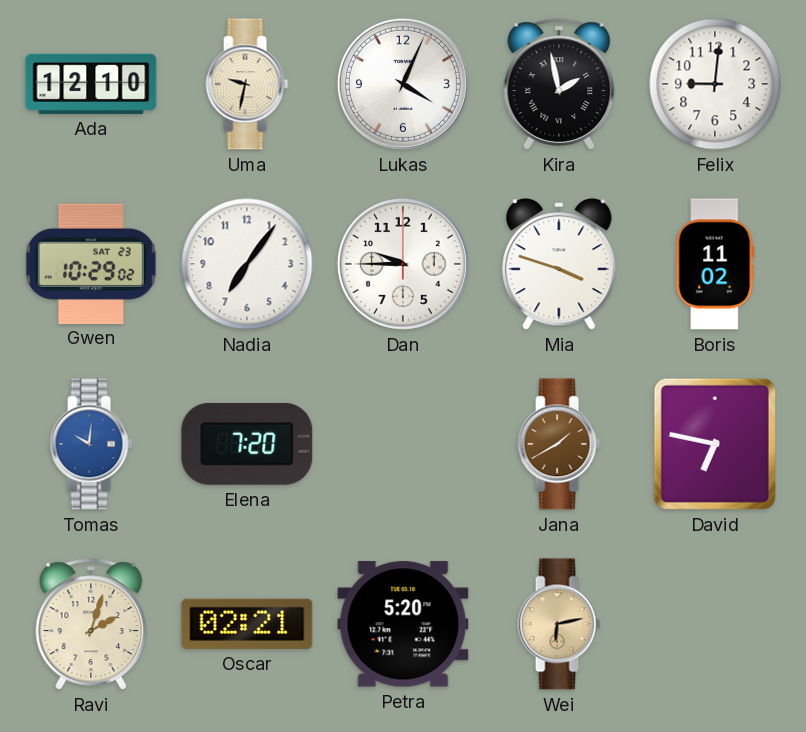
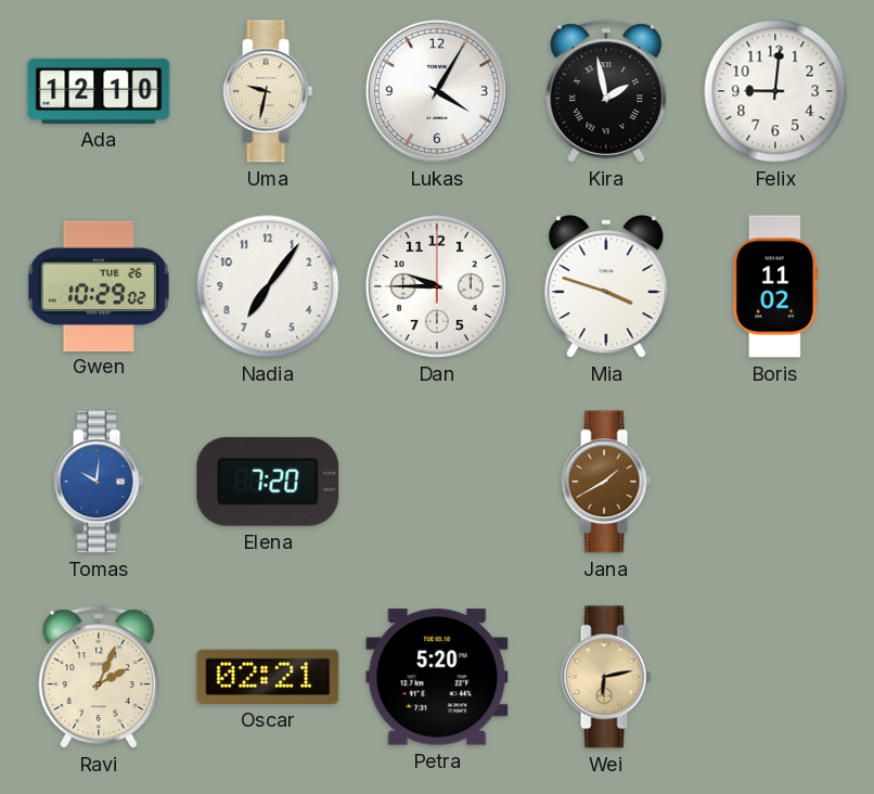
Lukas: 4:04 -> 4:05
Gwen date: SAT 23 -> TUE 26
David: 6:47 -> none
Ravi: 2:03 -> 2:04
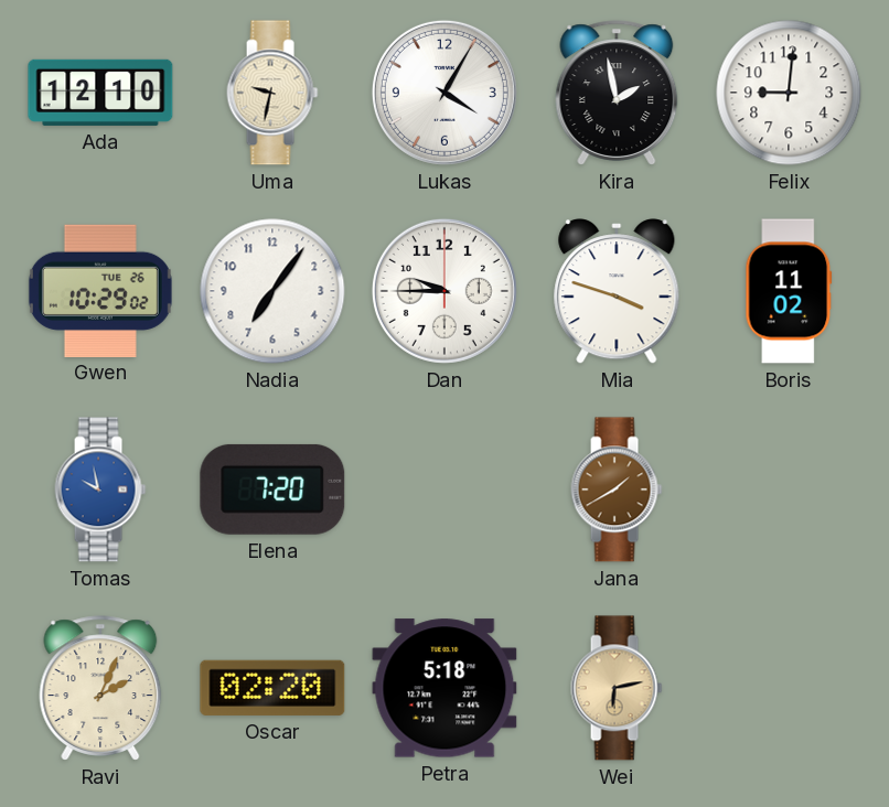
Tomas: 10:01 -> 9:58
Oscar: 02:21 -> 02:20
Petra: 5:20 -> 5:18
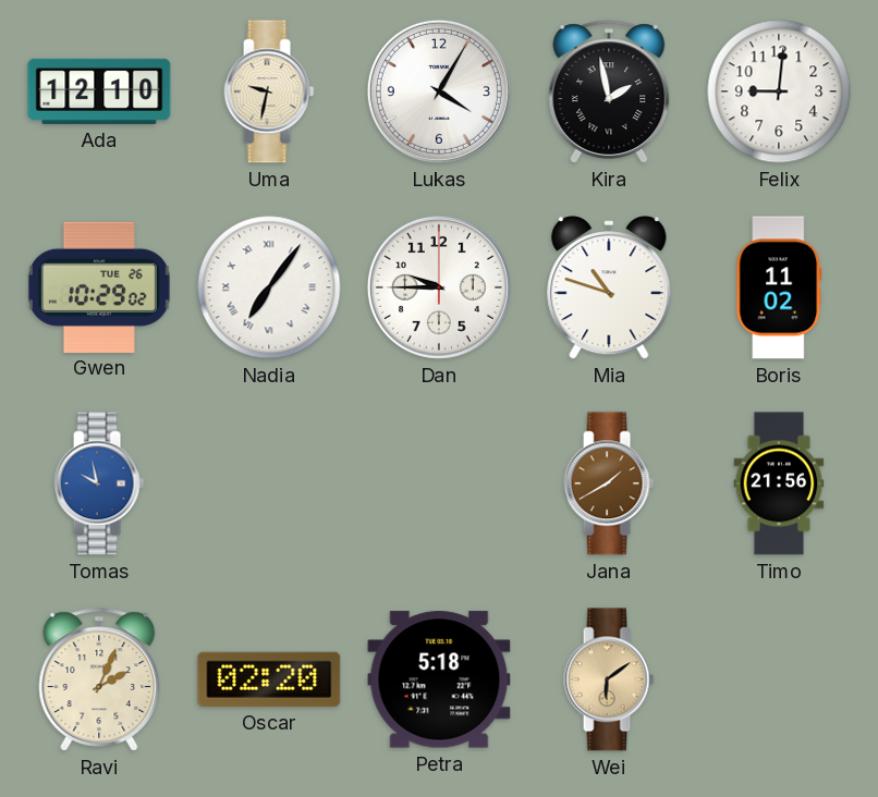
Nadia numerals: Arabic -> Roman
Mia: 3:48 -> 10:48
Elena: 7:20 -> none
Timo: none -> 21:56
Wei: 6:13 -> 6:09
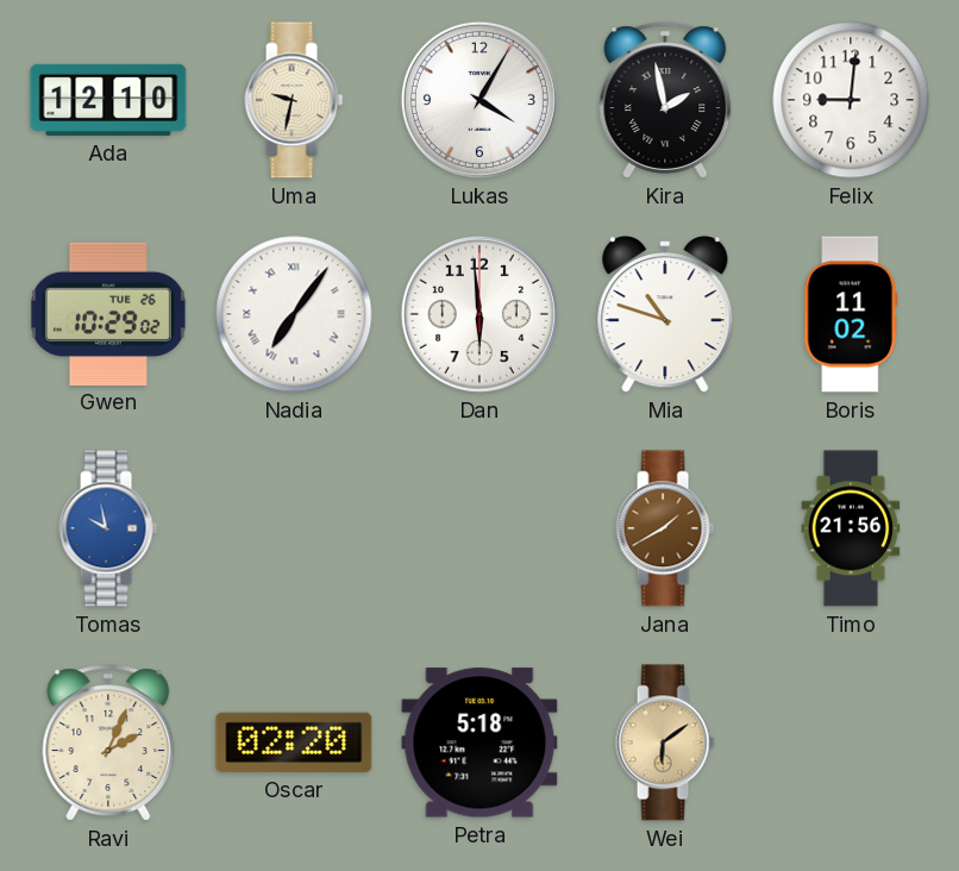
Dan: 9:45 -> 5:59
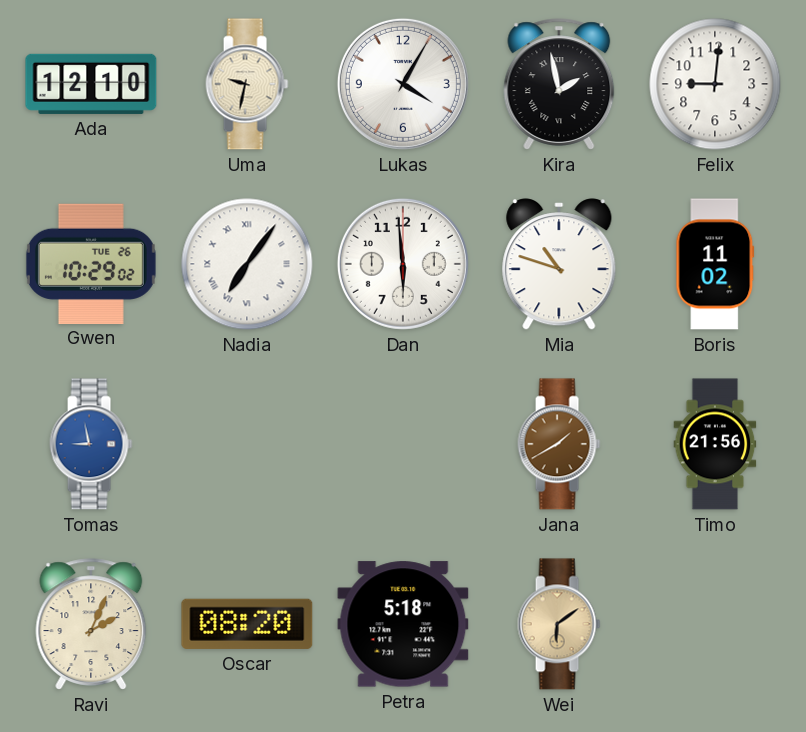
Tomas: 9:58 -> 8:58
Oscar: 02:20 -> 08:20
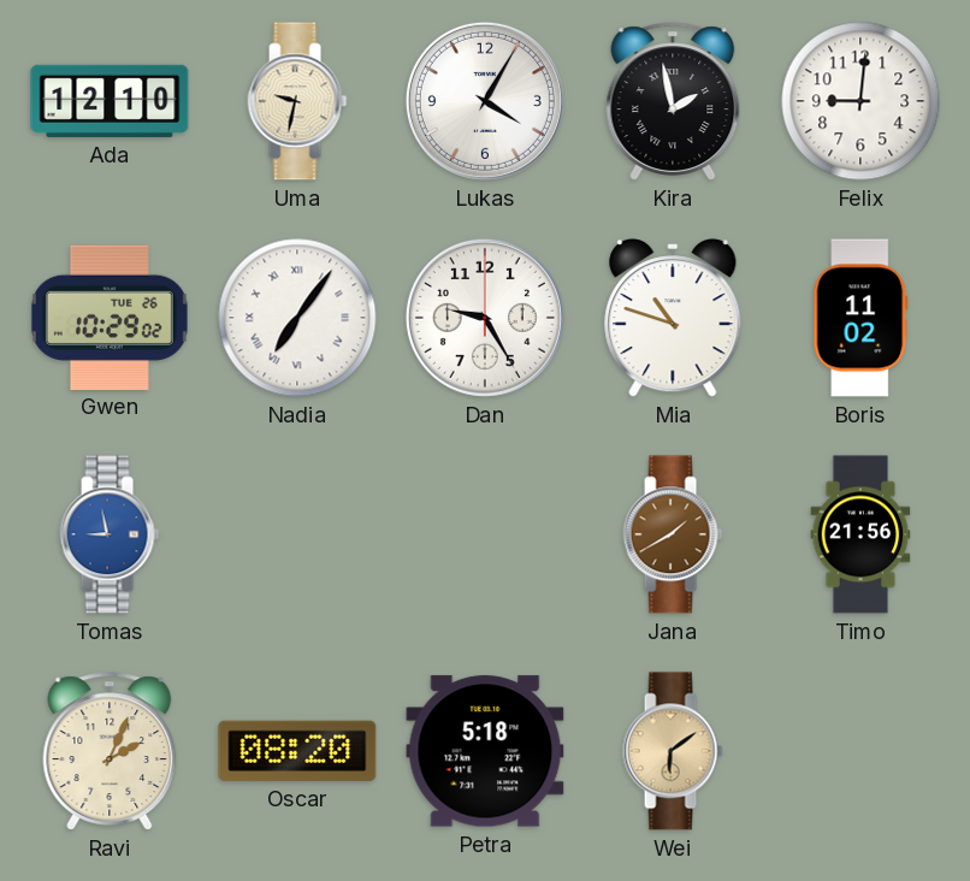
Dan: 5:59 -> 9:25
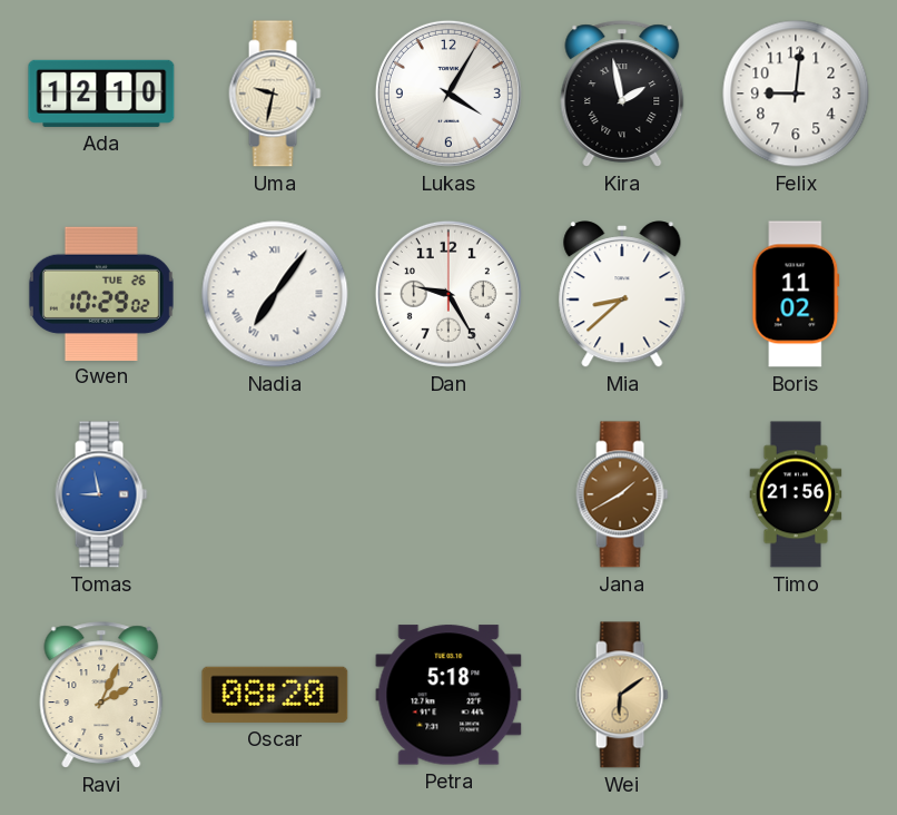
Mia: 10:48 -> 8:38
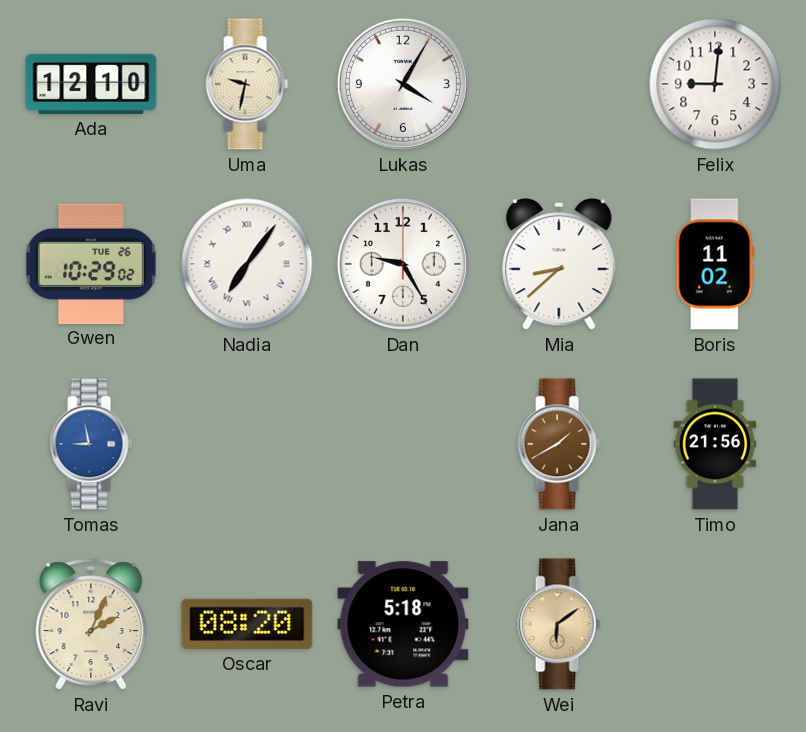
Kira: 1:58 -> none
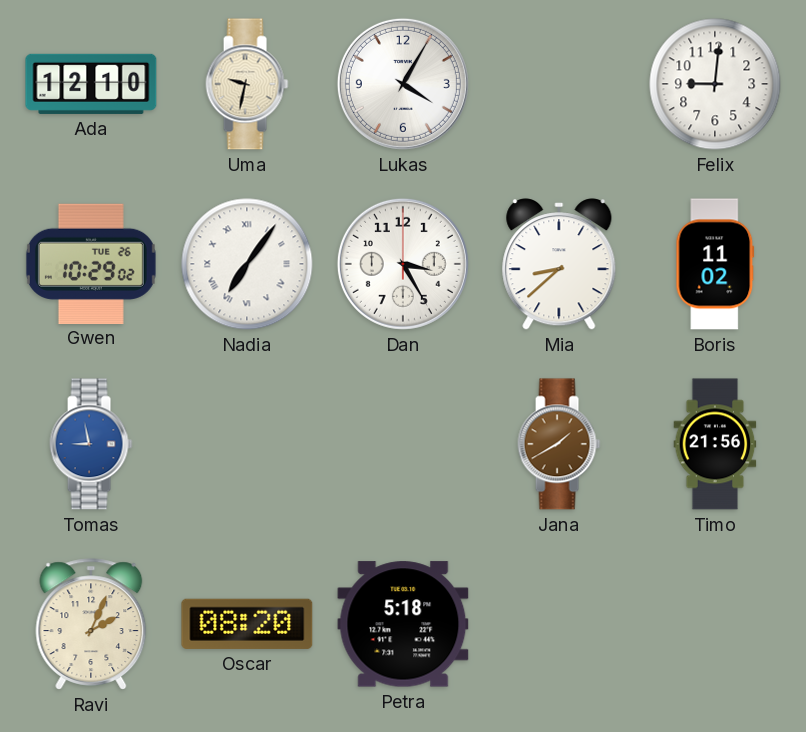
Dan: 9:25 -> 3:25
Wei: 6:09 -> none
